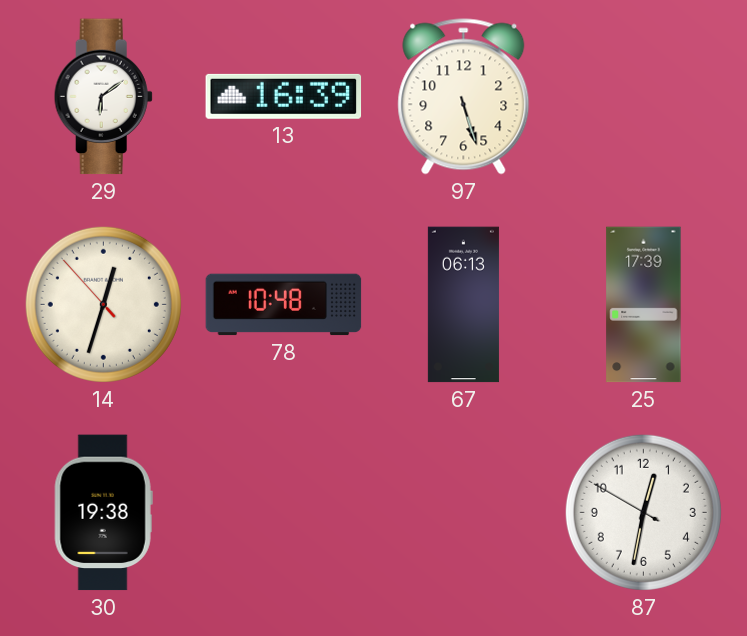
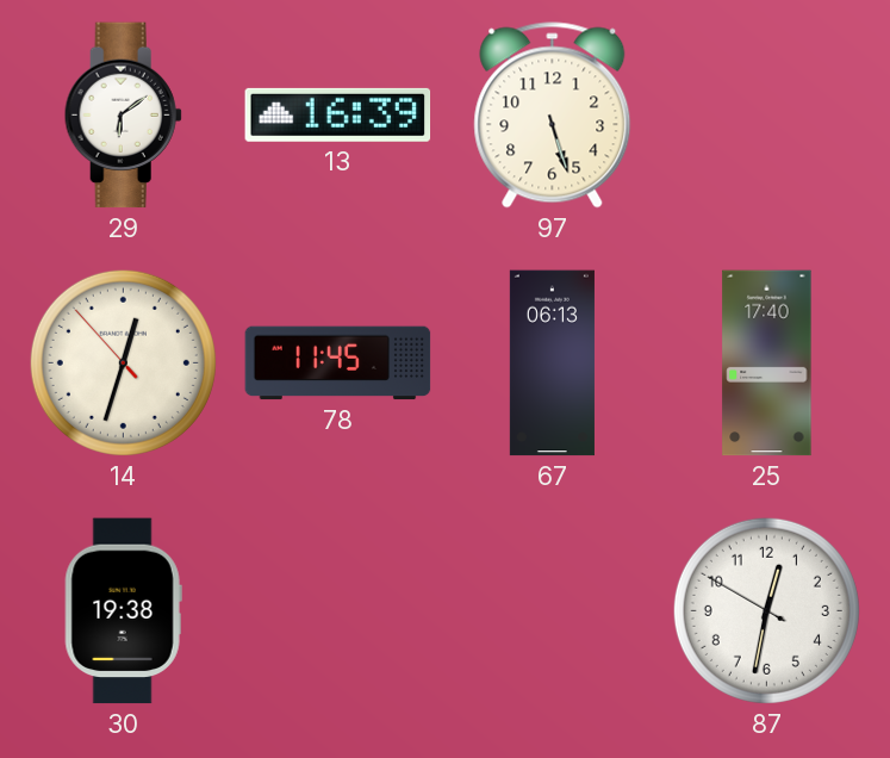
78: 10:48 -> 11:45
25: 17:39 -> 17:40
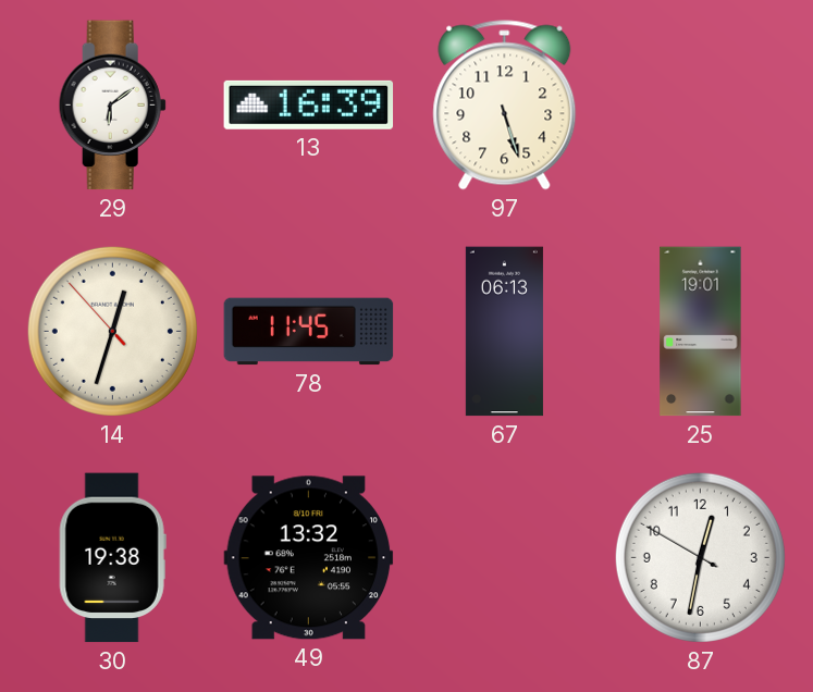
25: 17:40 -> 19:01
49: none -> 13:32
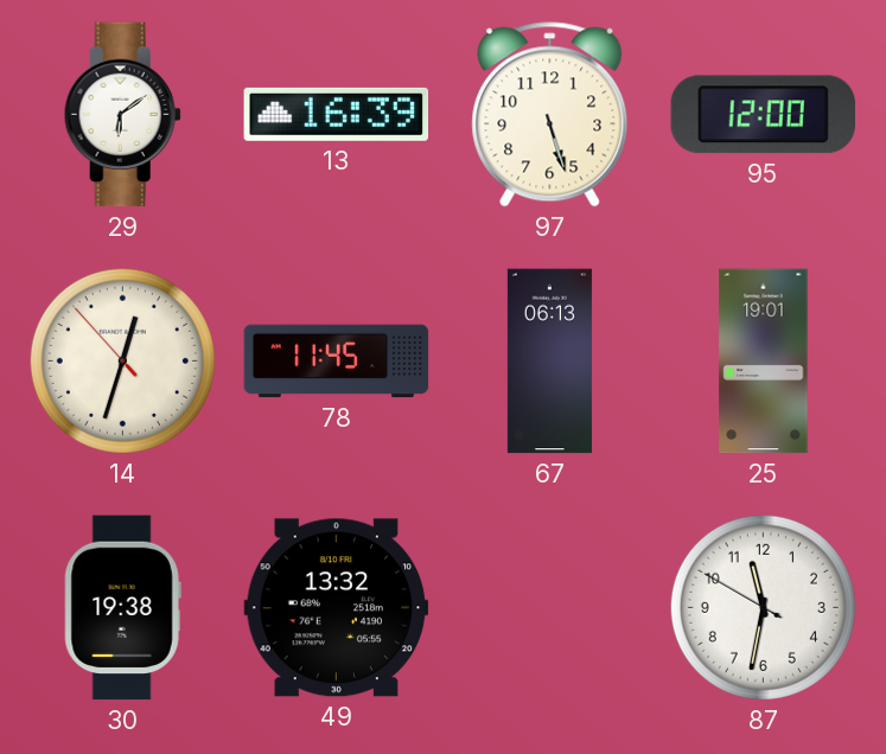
95: none -> 12:00
87: 12:31 -> 11:31
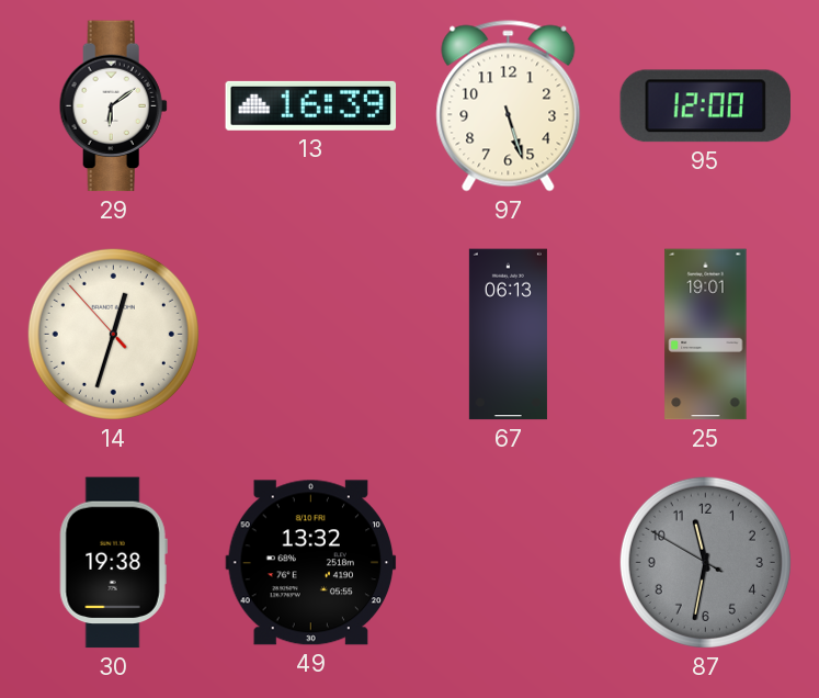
78: 11:45 -> none
87 dial: white -> grey
